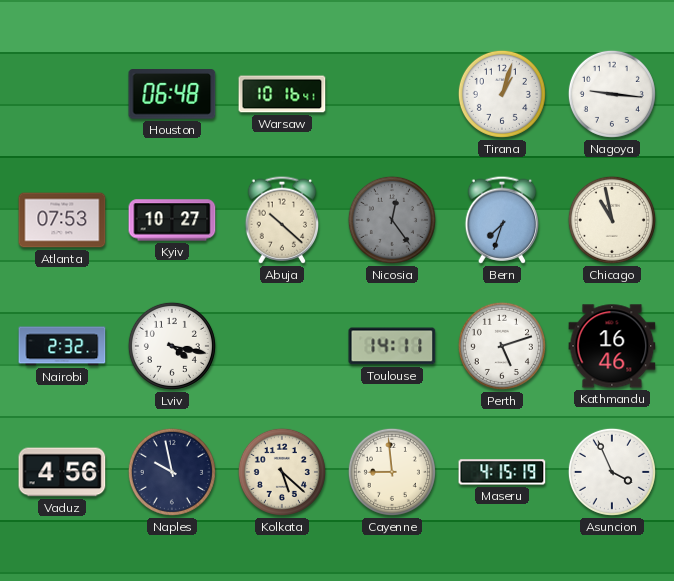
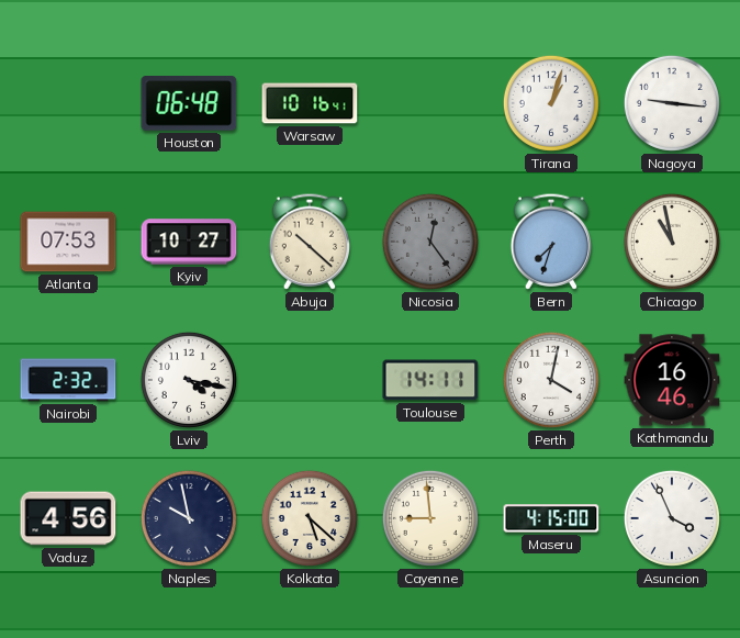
Perth: 5:12 -> 4:02
Maseru: 4:15:19 -> 4:15:00
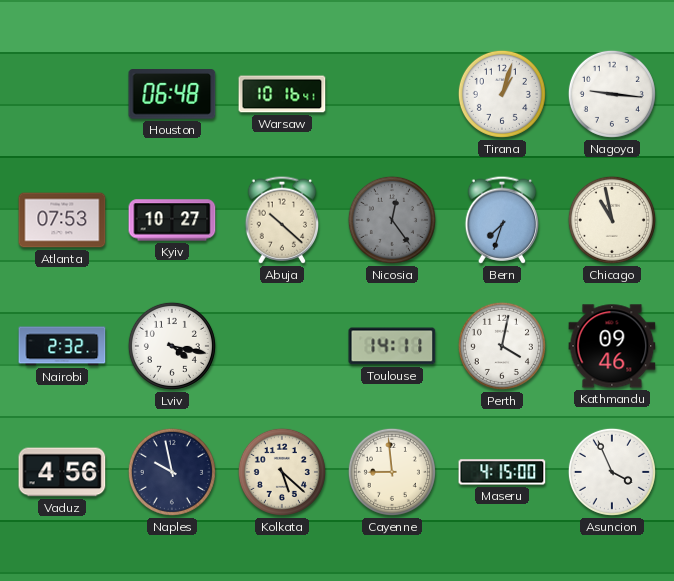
Kathmandu: 16:46 -> 09:46
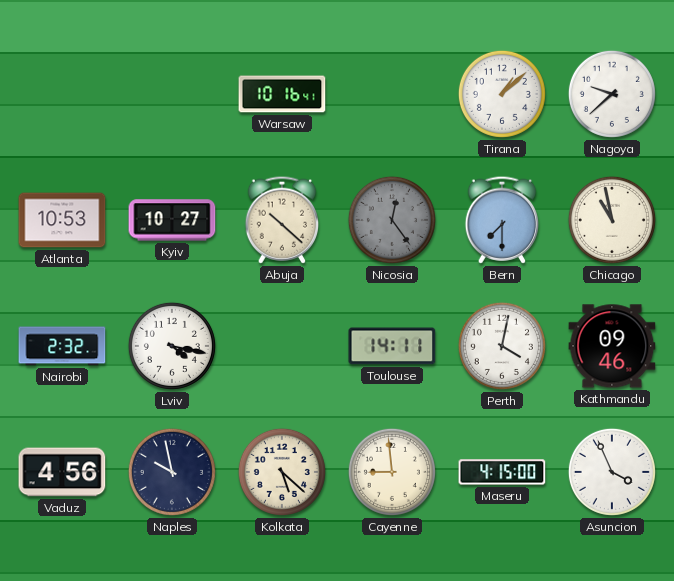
Houston: 06:48 -> none
Tirana: 1:03 -> 1:08
Nagoya: 9:16 -> 9:38
Atlanta: 07:53 -> 10:53
Bern: 7:33 -> 7:30
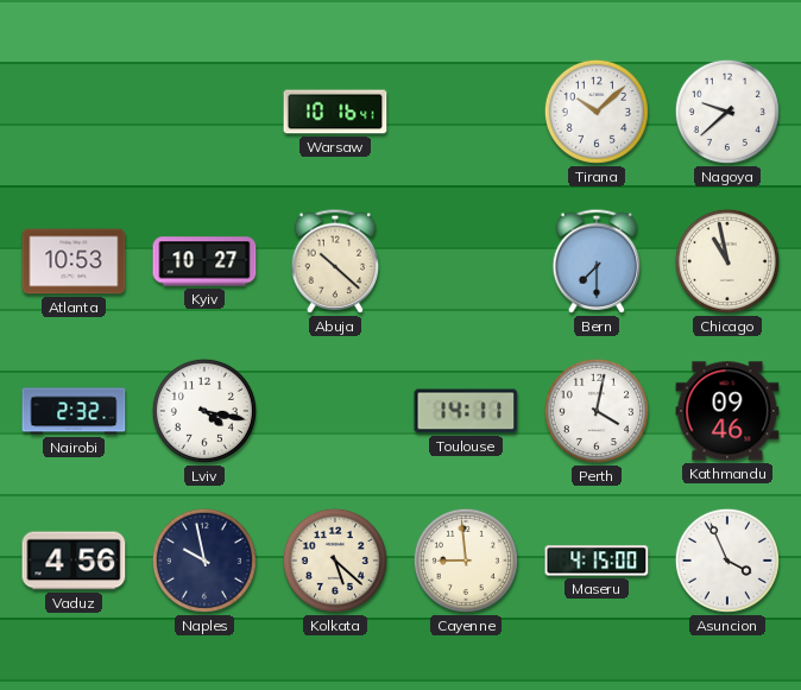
Tirana: 1:08 -> 10:08
Nicosia: 12:24 -> none
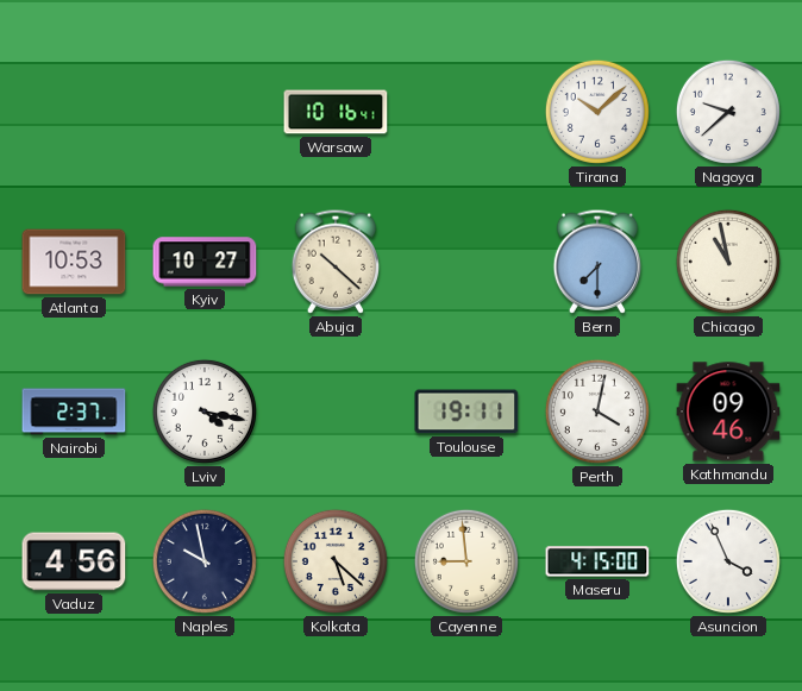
Nairobi: 2:32 -> 2:37
Toulouse: 14:11 -> 19:11
